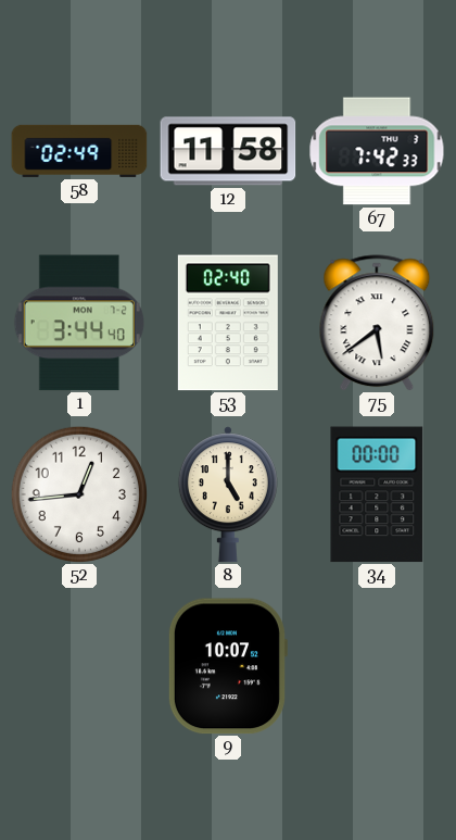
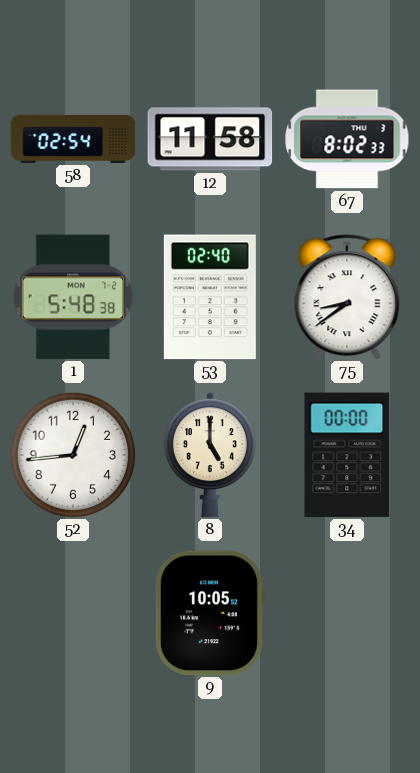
58: 02:49 -> 02:54
67: 7:42 -> 8:02
1: 3:44 -> 5:48
75: 5:39 -> 8:39
9: 10:07 -> 10:05
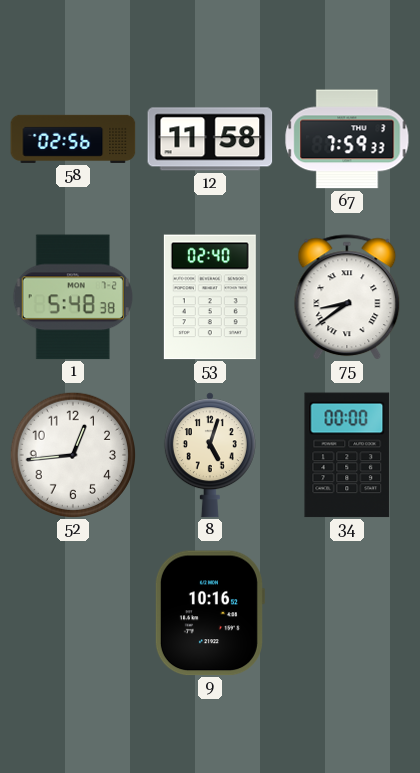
58: 02:54 -> 02:56
67: 8:02 -> 7:59
8: 5:00 -> 5:03
9: 10:05 -> 10:16
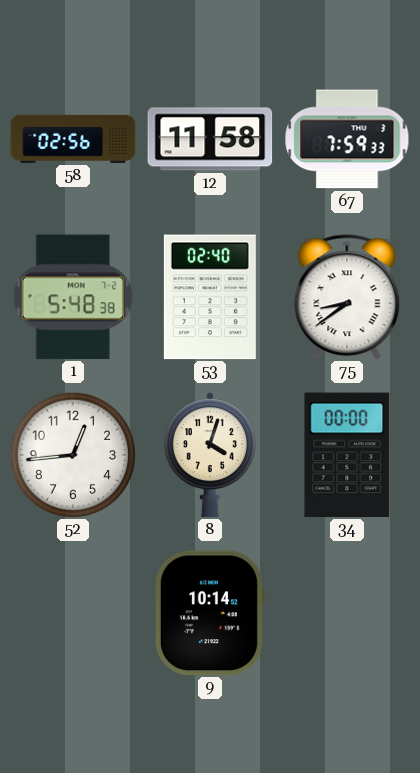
8: 5:03 -> 4:03
9: 10:16 -> 10:14
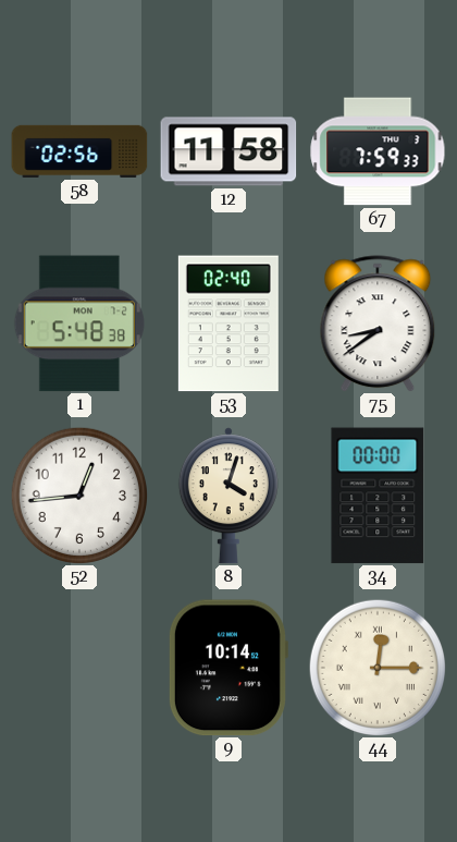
44: none -> 12:15
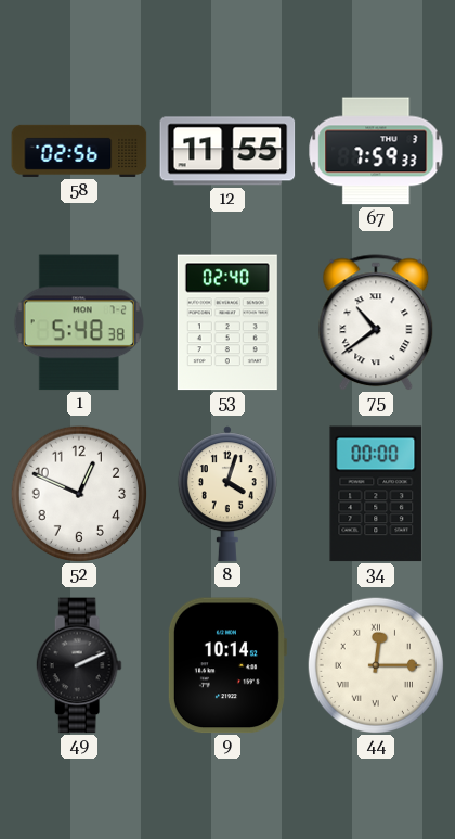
12: 11:58 -> 11:55
75: 8:39 -> 10:39
52: 12:44 -> 12:49
49: none -> 2:11
